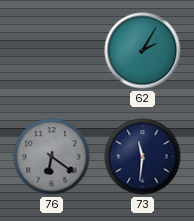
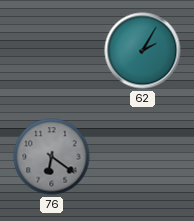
73: 11:31 -> none
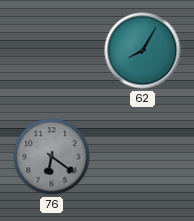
62: 2:05 -> 8:05
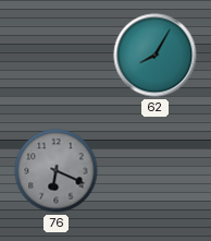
76: 6:21 -> 6:19
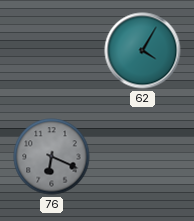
62: 8:05 -> 4:05
